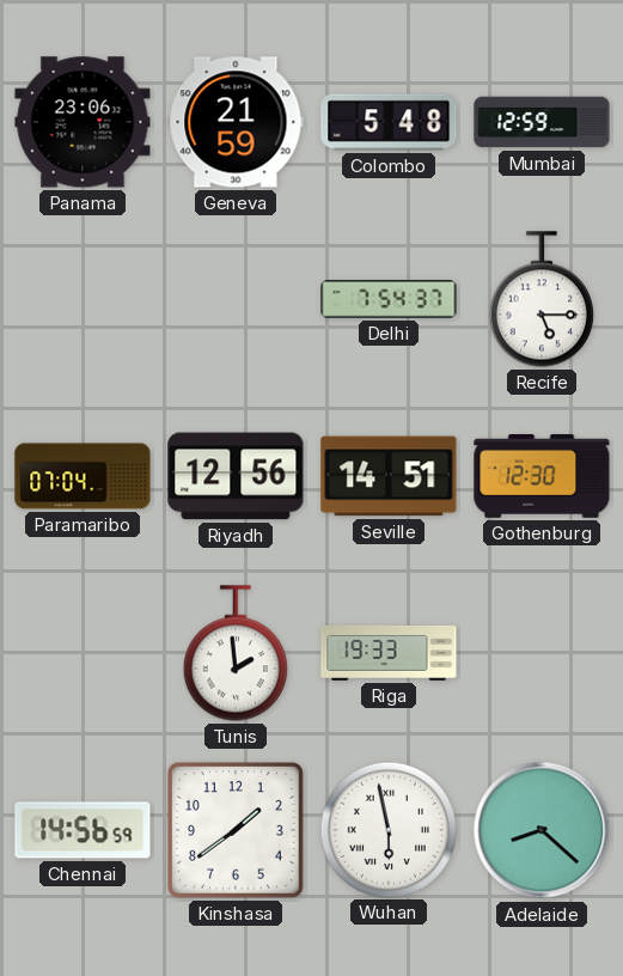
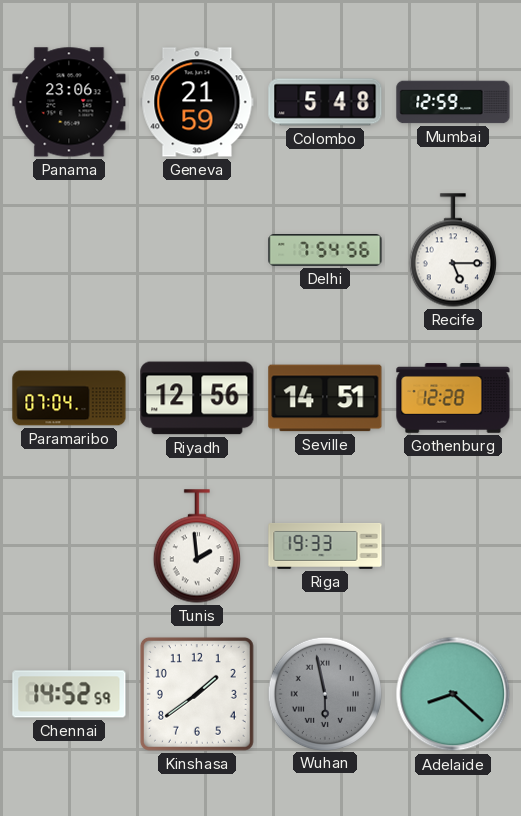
Delhi: 7:54:37 -> 7:54:56
Gothenburg: 12:30 -> 12:28
Chennai: 14:56 -> 14:52
Wuhan dial: white -> grey
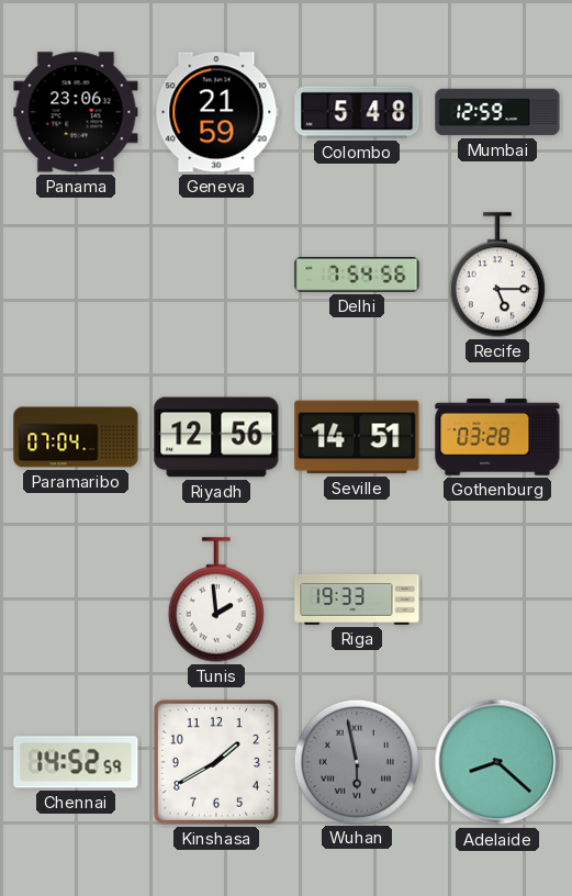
Gothenburg: 12:28 -> 03:28
Kinshasa: 1:39 -> 1:40
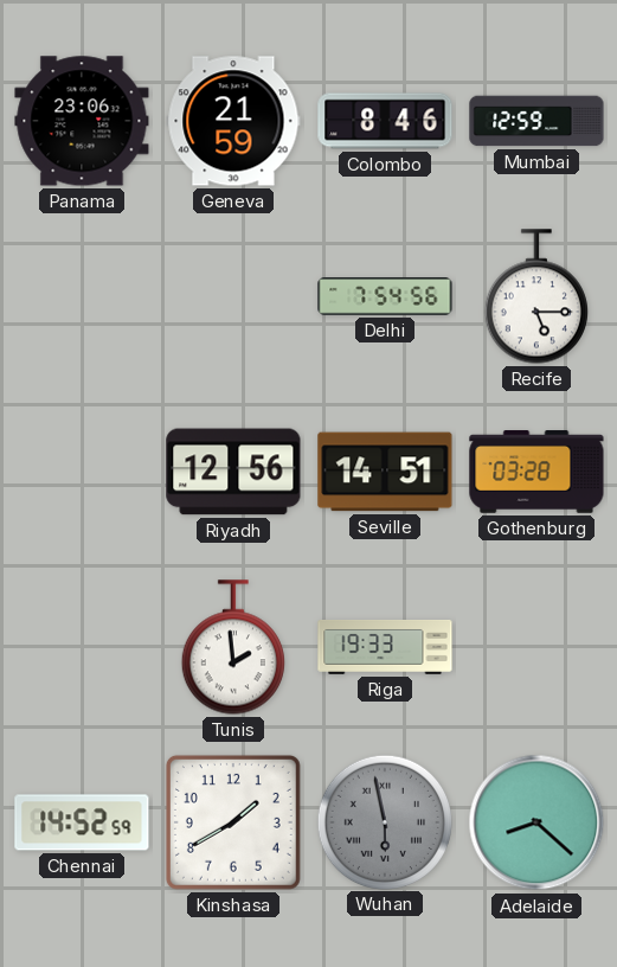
Colombo: 5:48 -> 8:46
Paramaribo: 07:04 -> none
